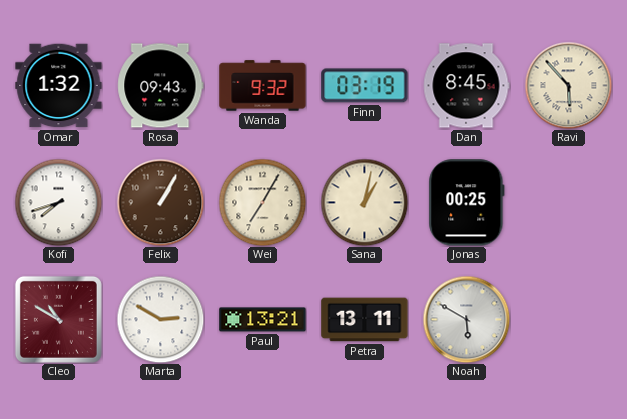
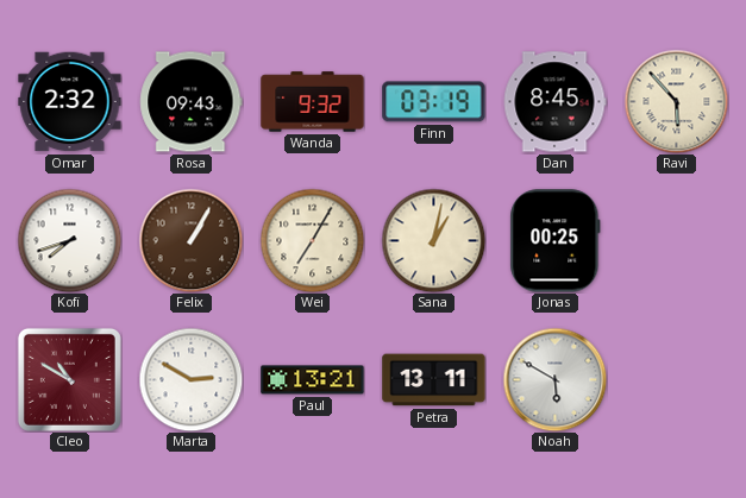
Omar: 1:32 -> 2:32
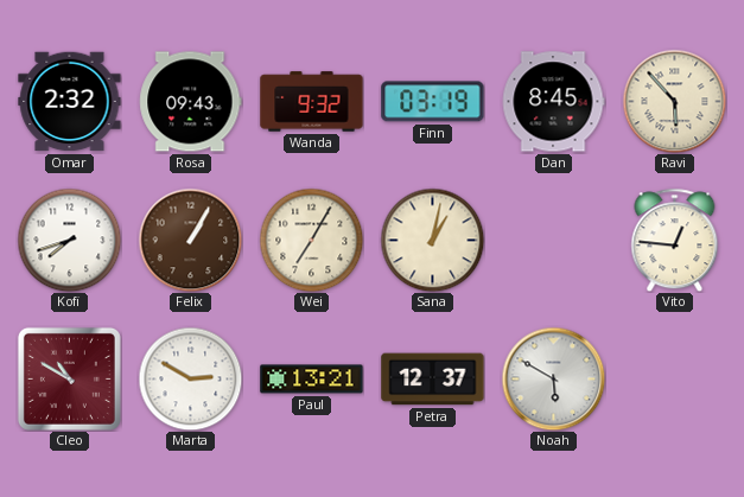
Jonas: 00:25 -> none
Vito: none -> 12:46
Petra: 13:11 -> 12:37
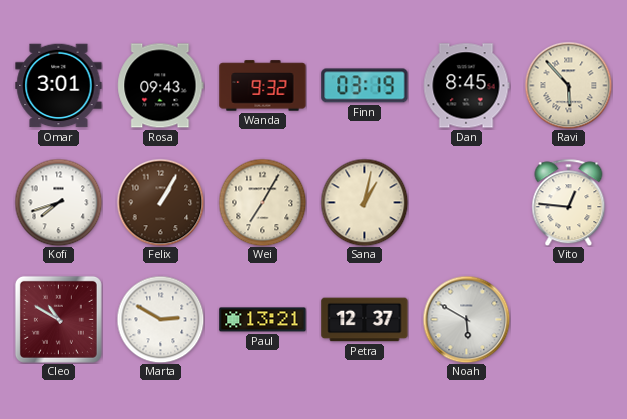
Omar: 2:32 -> 3:01
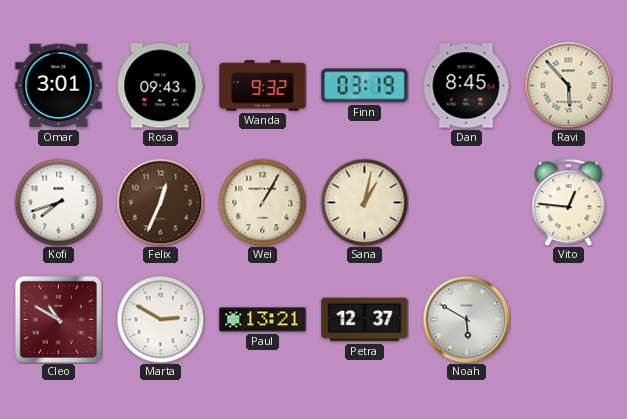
Felix: 1:05 -> 12:34
Wei: 7:05 -> 1:05
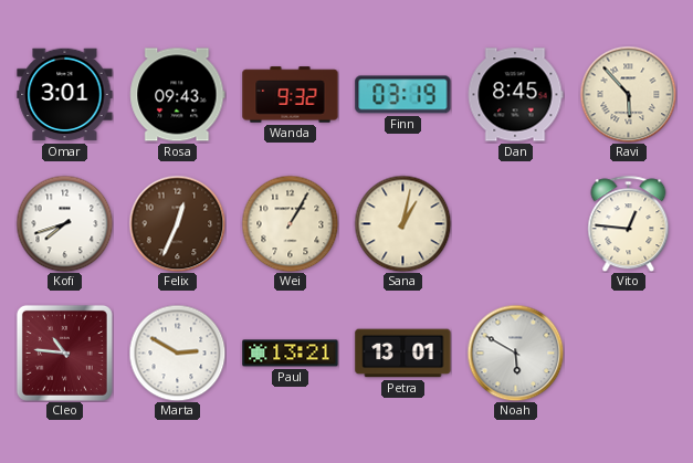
Cleo: 10:50 -> 10:46
Petra: 12:37 -> 13:01
